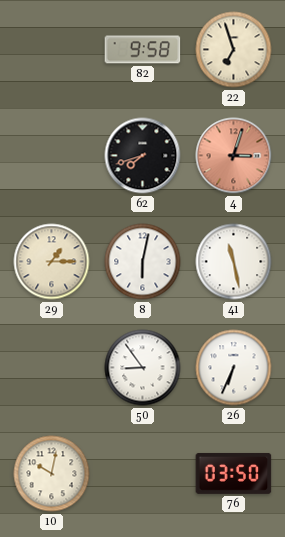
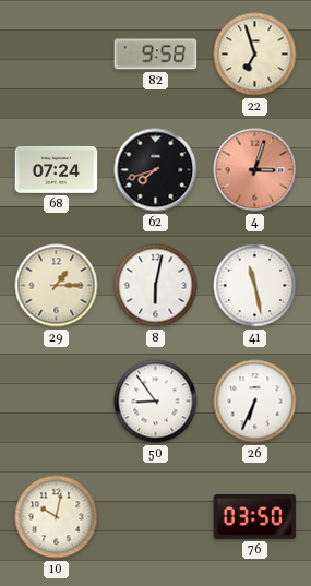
68: none -> 07:24
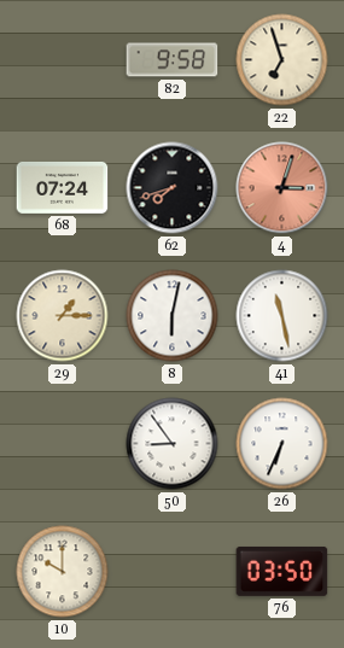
10: 10:02 -> 10:00
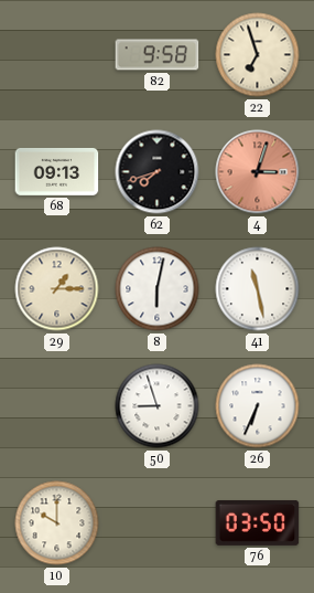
68: 07:24 -> 09:13
50: 8:54 -> 8:57
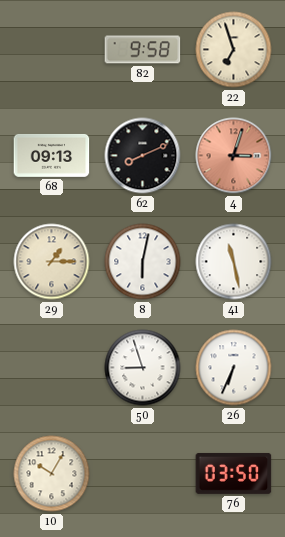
62: 7:42 -> 8:11
10: 10:00 -> 10:05
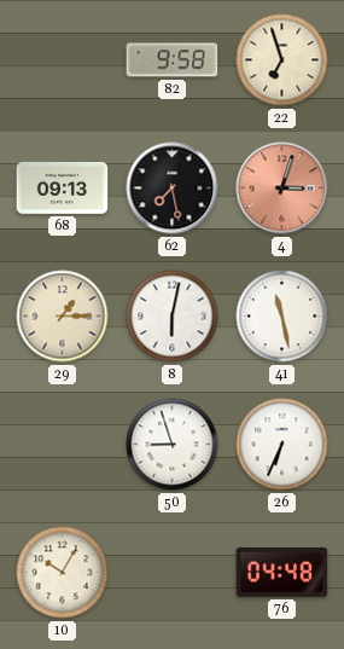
62: 8:11 -> 7:28
76: 03:50 -> 04:48
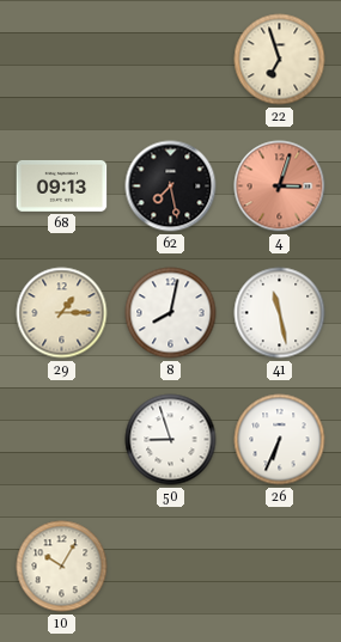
82: 9:58 -> none
8: 6:02 -> 8:02
76: 04:48 -> none
